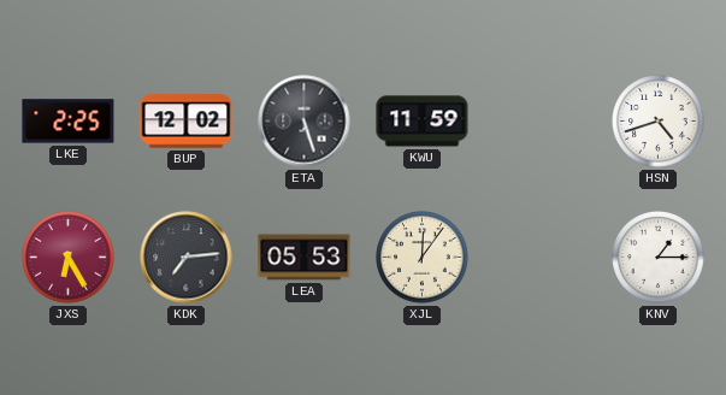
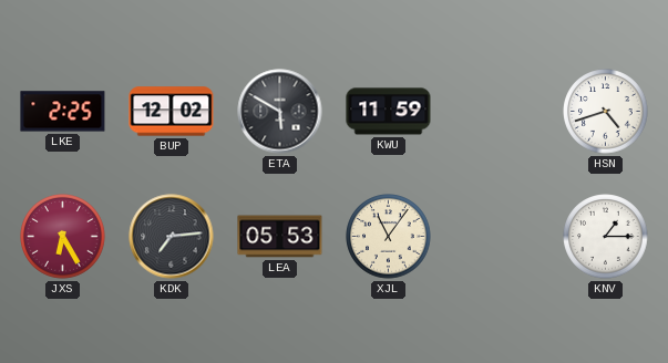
ETA: 5:27 -> 5:50
XJL: 12:06 -> 11:06
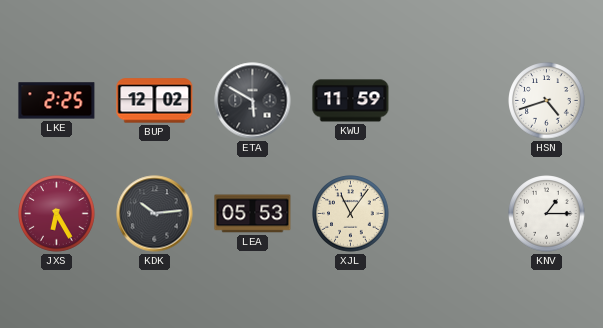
KDK: 7:14 -> 10:14
